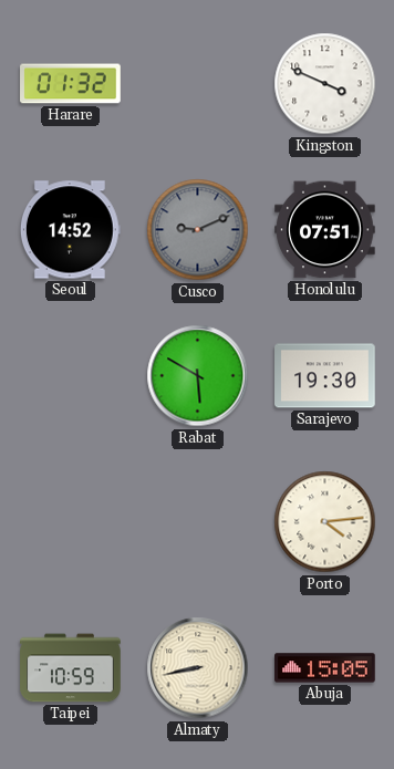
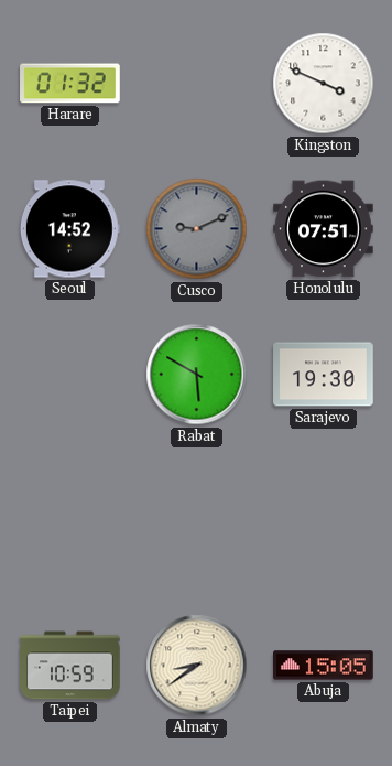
Porto: 4:14 -> none
Almaty: 8:43 -> 8:39
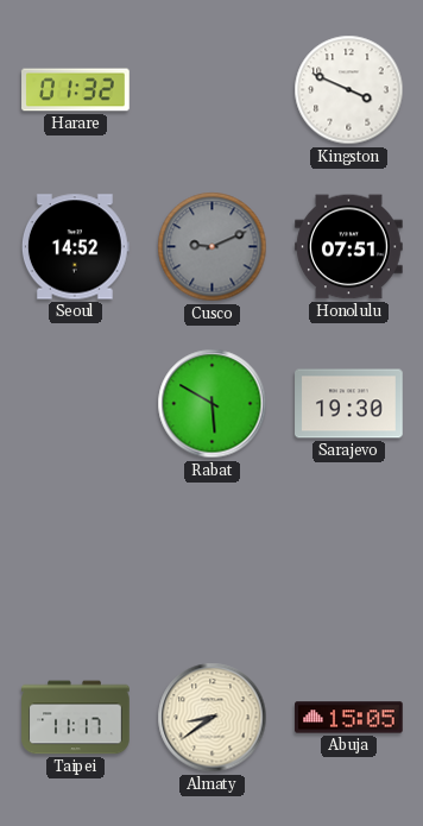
Taipei: 10:59 -> 11:17
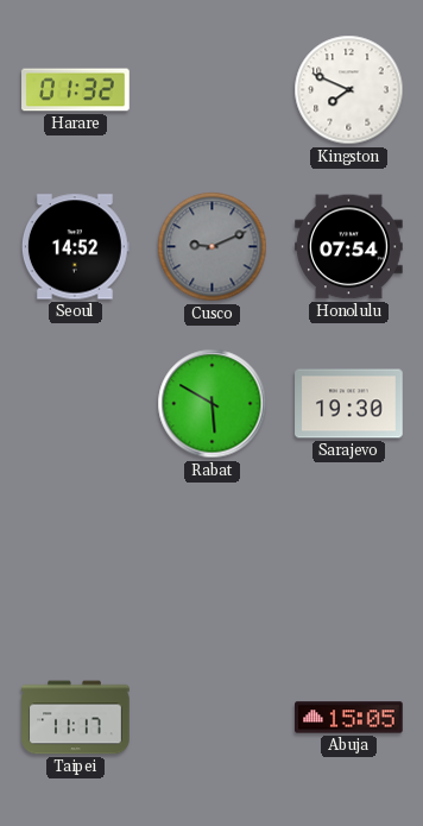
Kingston: 3:49 -> 7:49
Honolulu: 07:51 -> 07:54
Almaty: 8:39 -> none
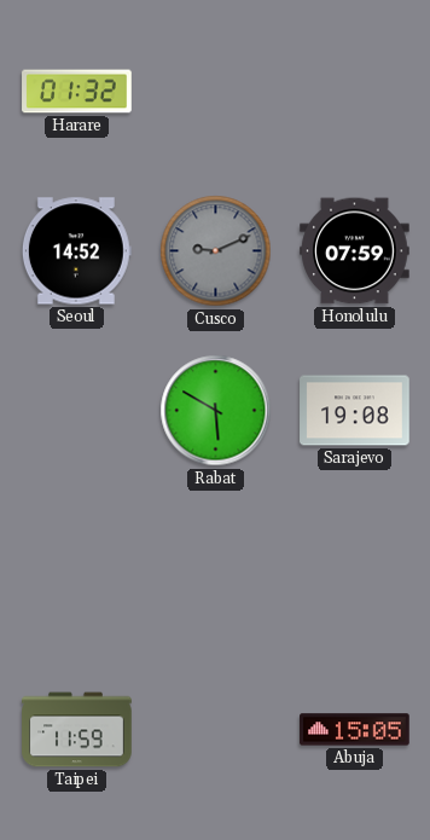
Kingston: 7:49 -> none
Honolulu: 07:54 -> 07:59
Sarajevo: 19:30 -> 19:08
Taipei: 11:17 -> 11:59
